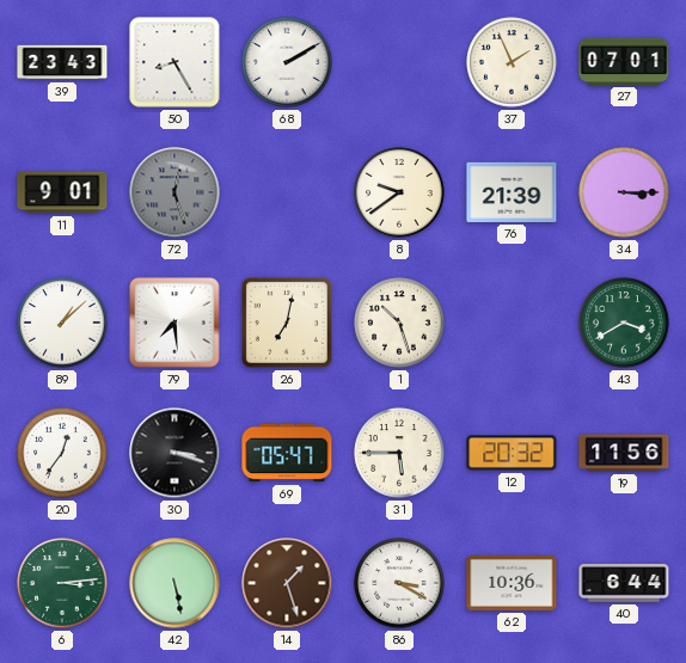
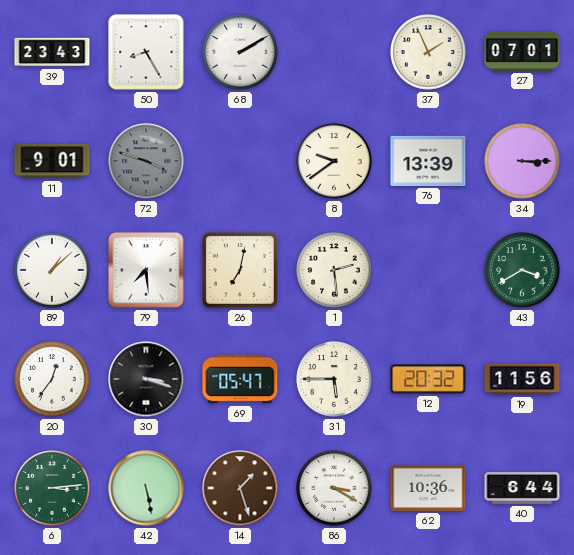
72: 12:27 -> 3:48
76: 21:39 -> 13:39
1: 10:27 -> 2:29
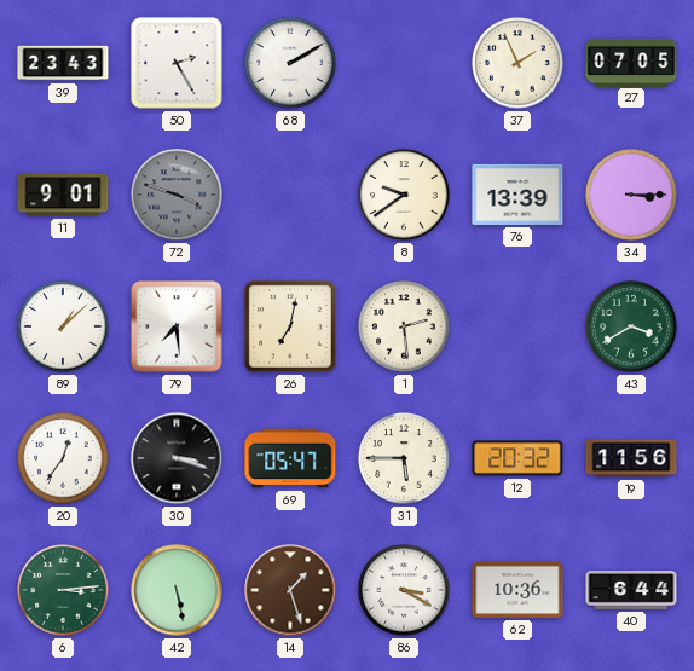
50: 8:25 -> 2:25
27: 07:01 -> 07:05
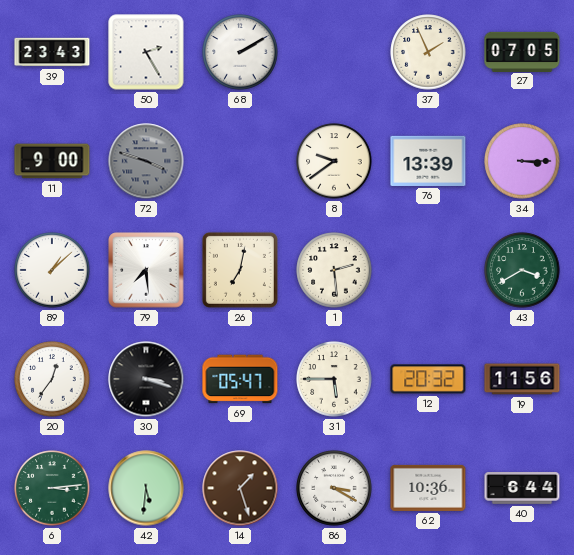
11: 9:01 -> 9:00
42: 5:28 -> 5:31
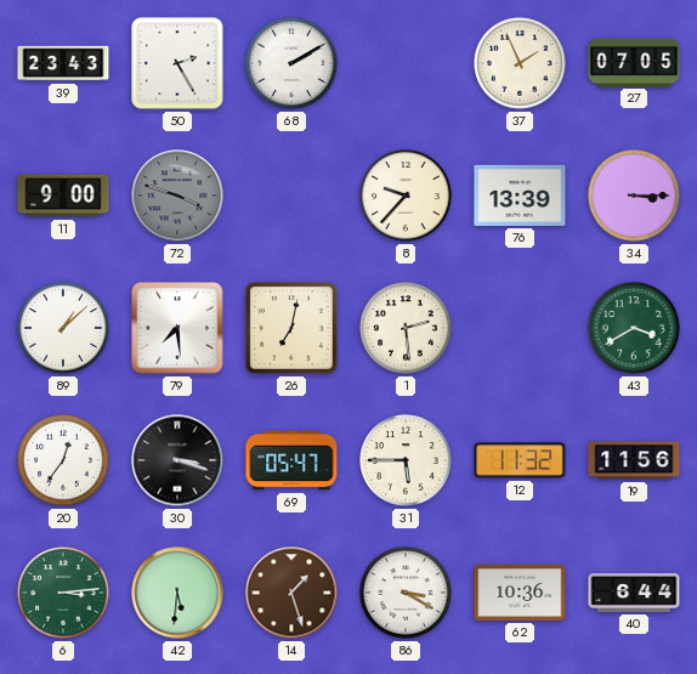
8: 9:39 -> 9:37
12: 20:32 -> 11:32
